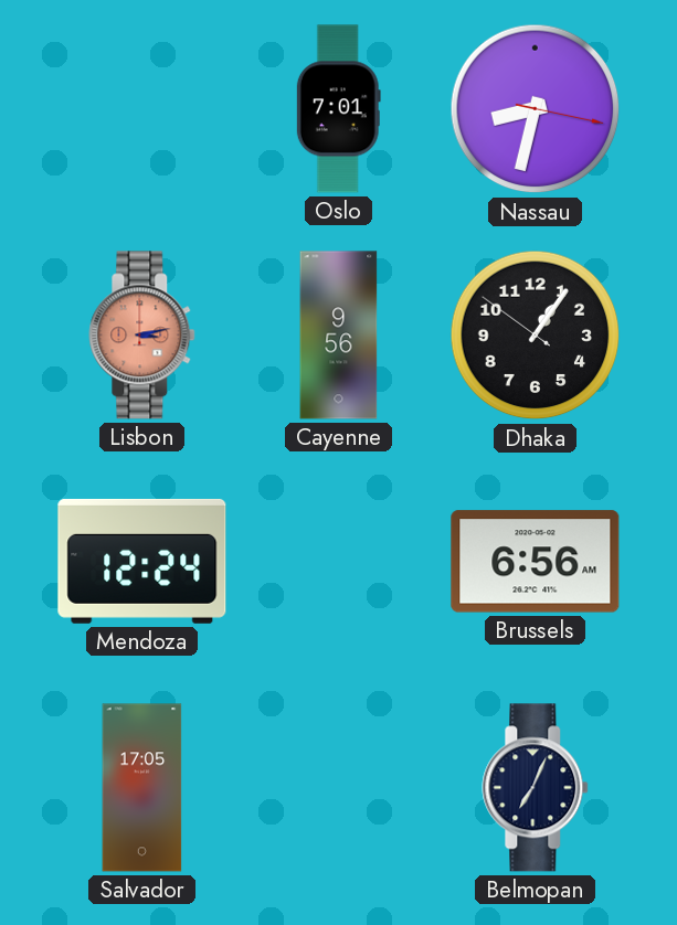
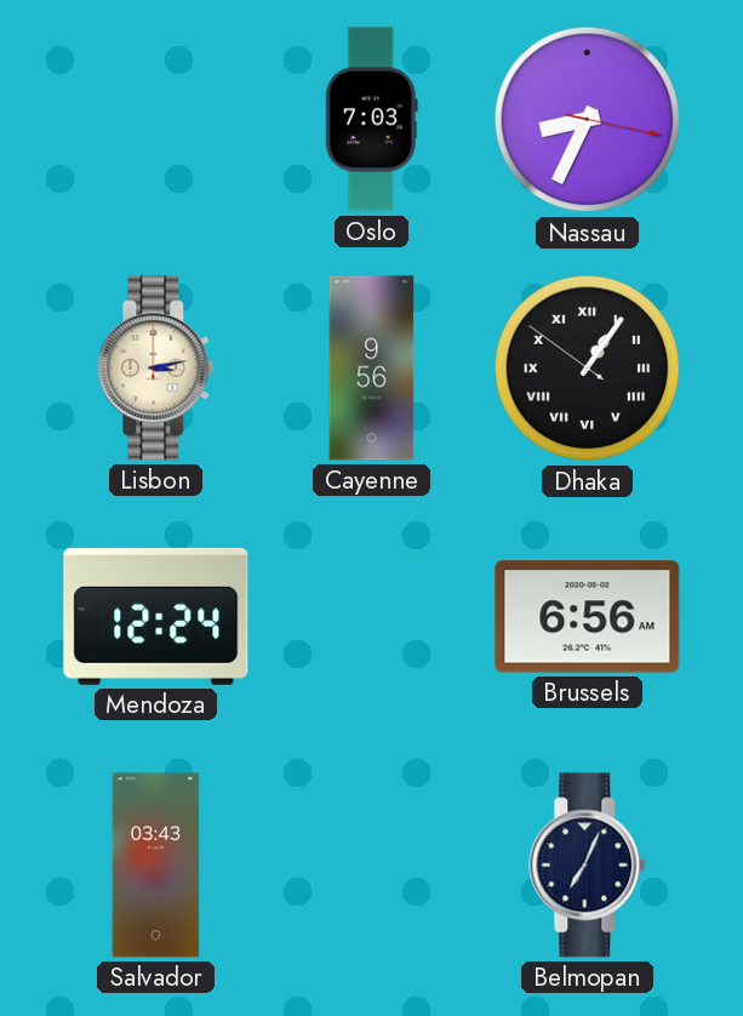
Oslo: 7:01 -> 7:03
Nassau: 8:32 -> 8:34
Lisbon dial: salmon -> cream
Dhaka numerals: Arabic -> Roman
Salvador: 17:05 -> 03:43
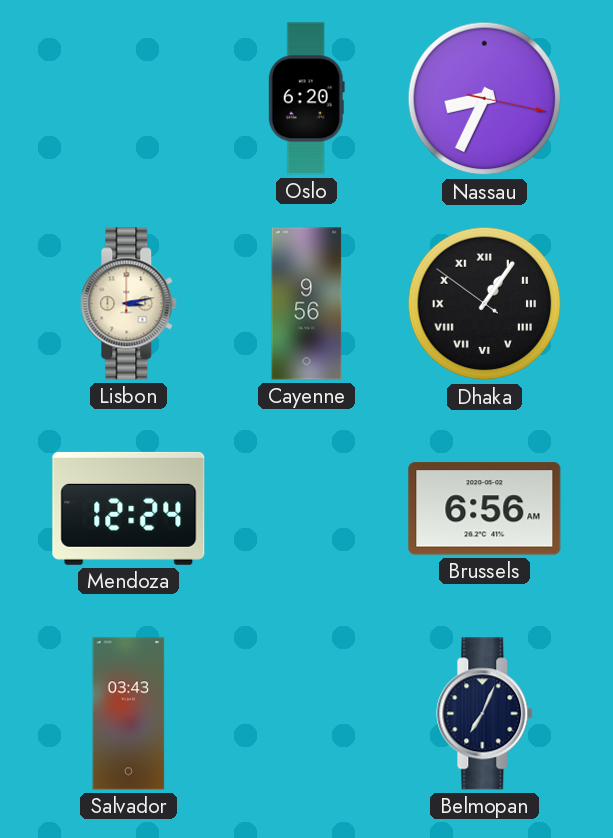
Oslo: 7:03 -> 6:20
